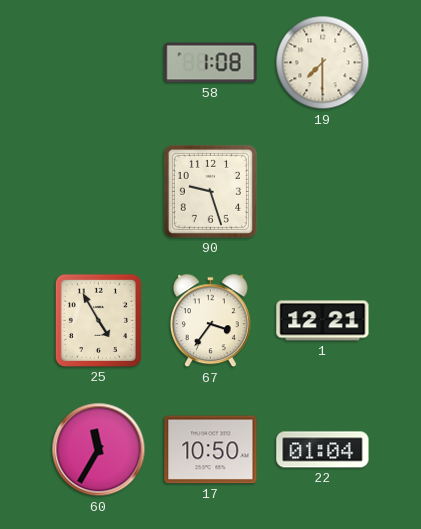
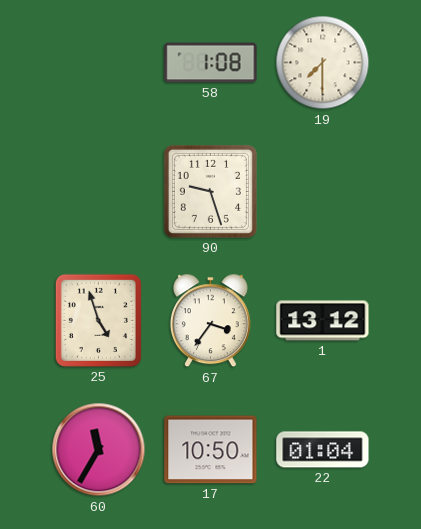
25: 4:55 -> 4:57
1: 12:21 -> 13:12
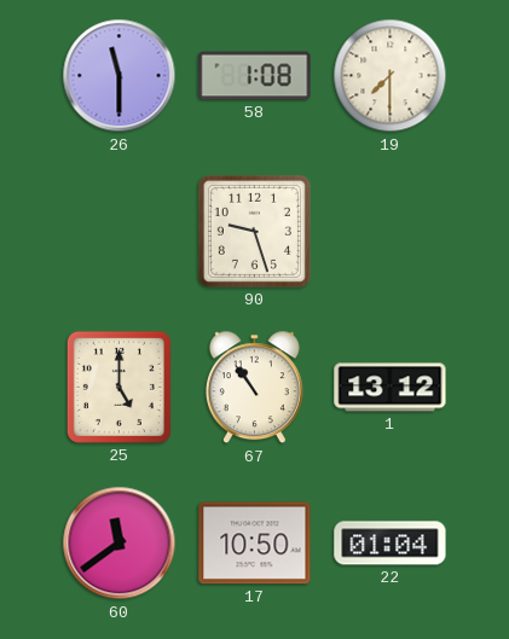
26: none -> 11:30
25: 4:57 -> 5:00
67: 3:36 -> 10:54
60: 11:35 -> 11:39
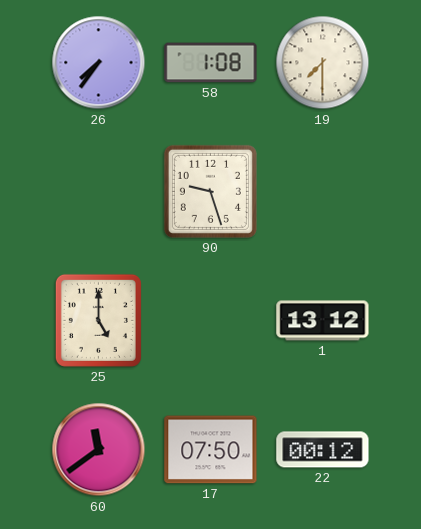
26: 11:30 -> 7:36
67: 10:54 -> none
17: 10:50 -> 07:50
22: 01:04 -> 00:12
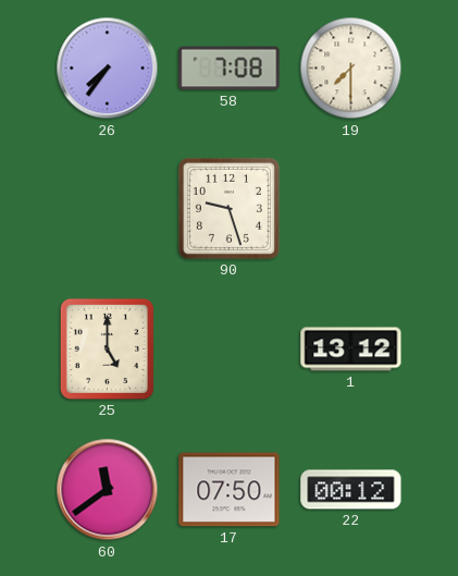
58: 1:08 -> 7:08
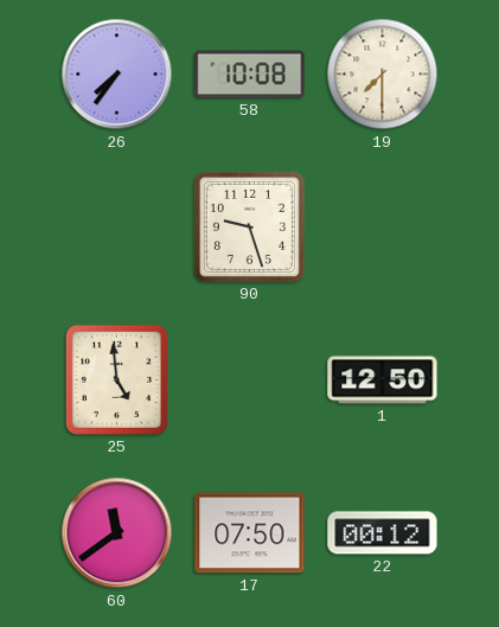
58: 7:08 -> 10:08
25: 5:00 -> 4:59
1: 13:12 -> 12:50
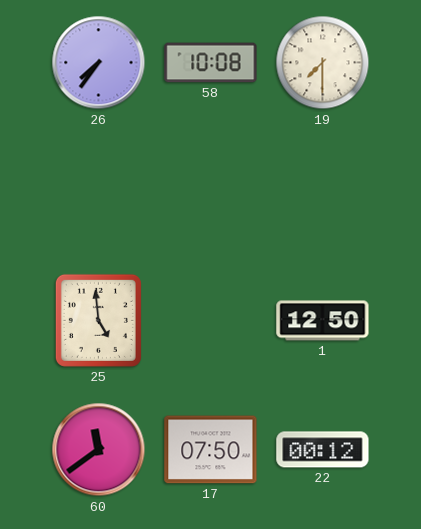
90: 9:27 -> none
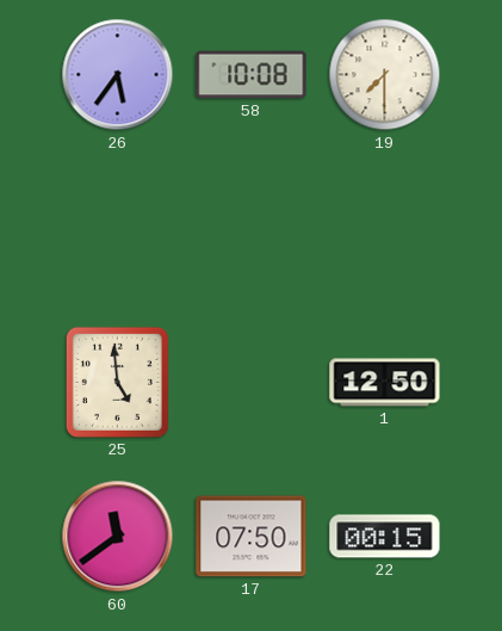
26: 7:36 -> 5:36
22: 00:12 -> 00:15
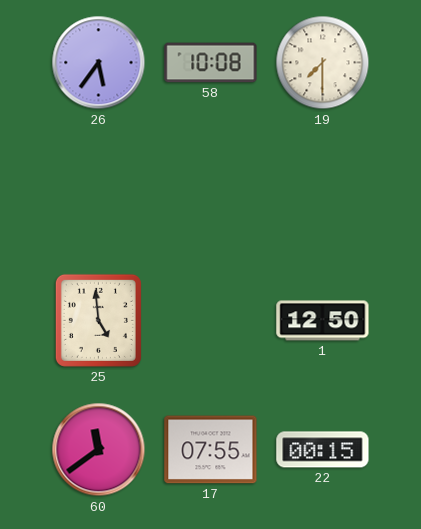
17: 07:50 -> 07:55
